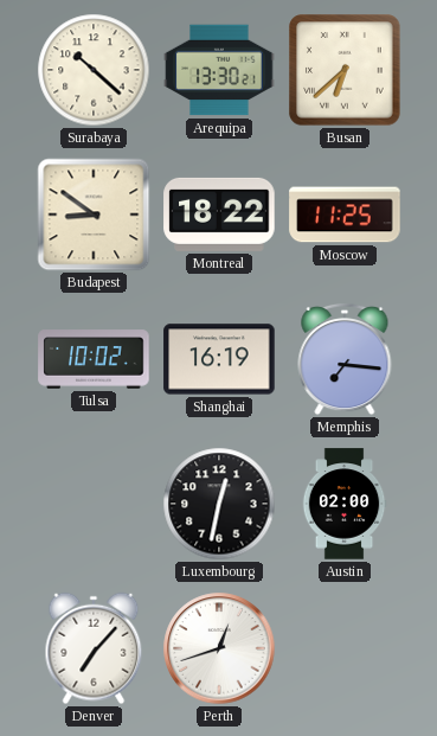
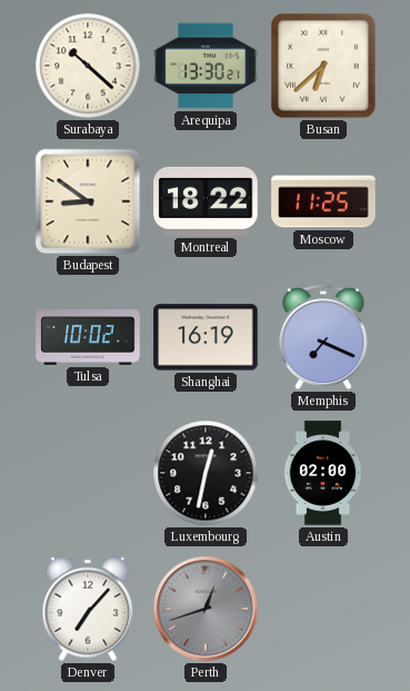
Memphis: 7:16 -> 7:19
Perth dial: white -> grey
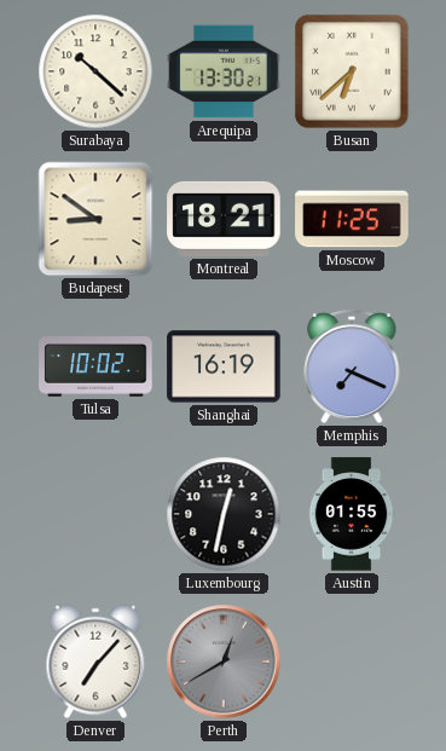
Montreal: 18:22 -> 18:21
Austin: 02:00 -> 01:55
Perth: 12:42 -> 12:40
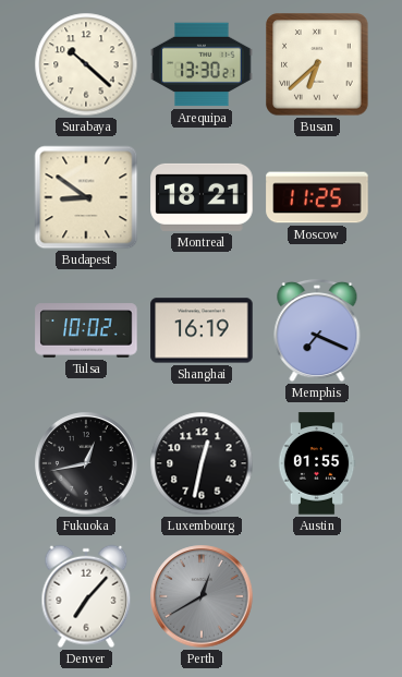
Fukuoka: none -> 12:43
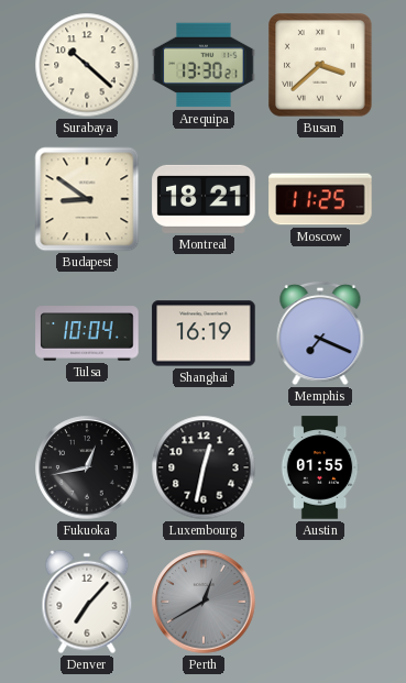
Busan: 6:38 -> 3:38
Tulsa: 10:02 -> 10:04
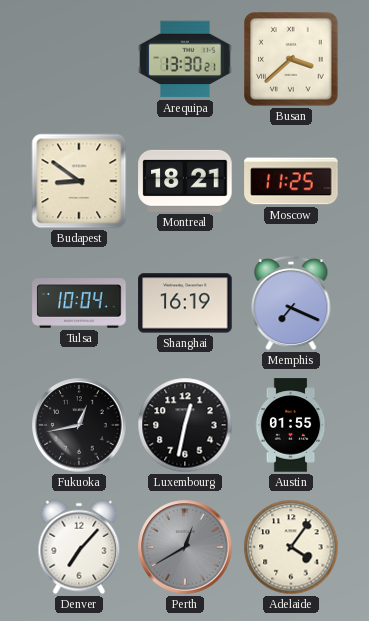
Surabaya: 10:22 -> none
Adelaide: none -> 4:06
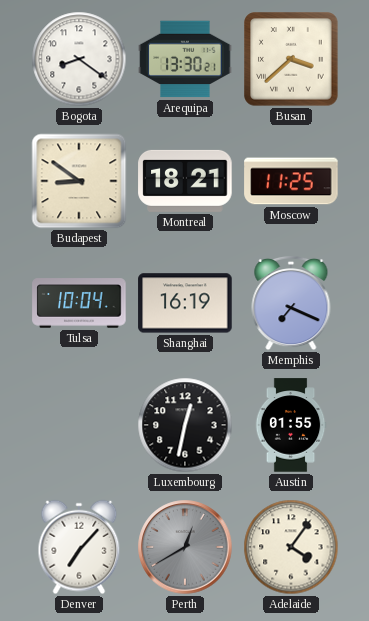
Bogota: none -> 8:21
Fukuoka: 12:43 -> none
